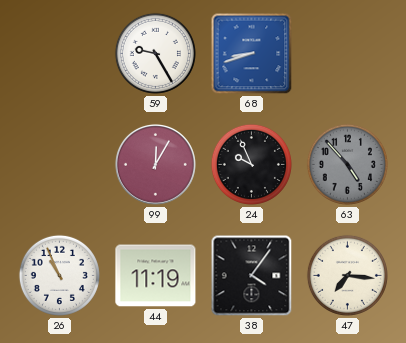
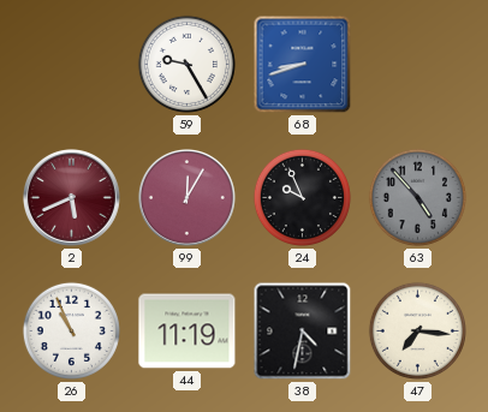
2: none -> 5:41
38: 4:06 -> 4:32
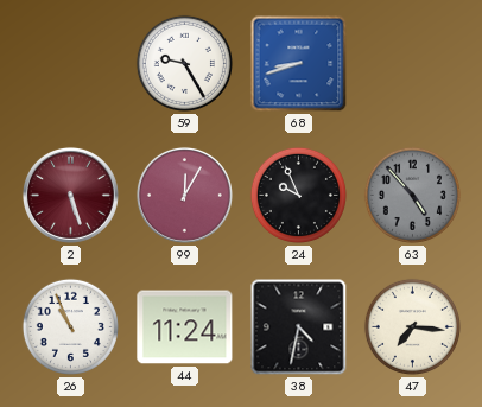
2: 5:41 -> 5:27
44: 11:19 -> 11:24
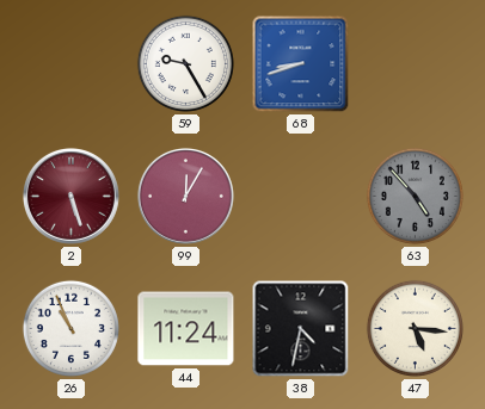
24: 9:56 -> none
47: 7:16 -> 5:16
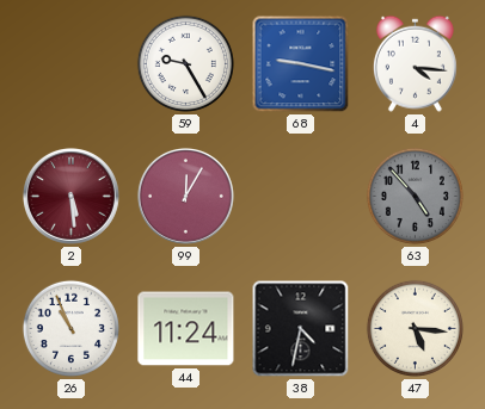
68: 8:42 -> 9:17
4: none -> 4:16
2: 5:27 -> 5:29
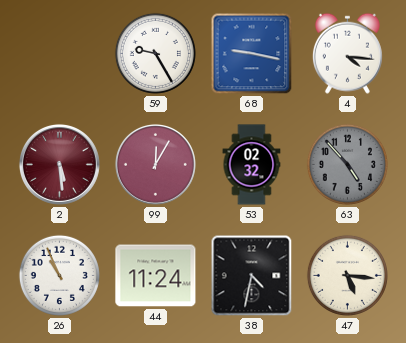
53: none -> 02:32
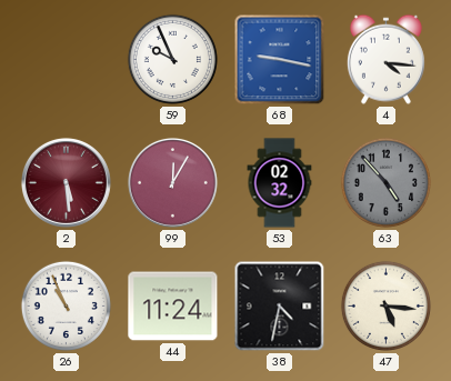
59: 9:25 -> 9:56
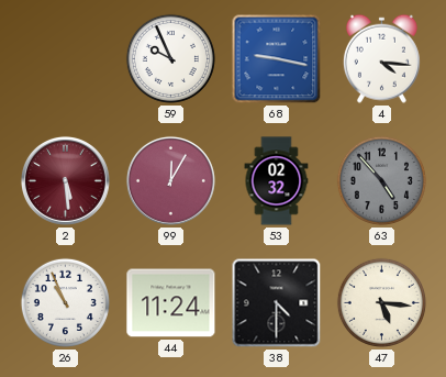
38: 4:32 -> 4:30
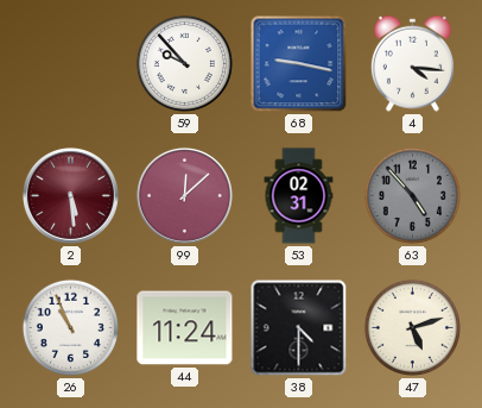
59: 9:56 -> 9:53
99: 12:05 -> 12:08
53: 02:32 -> 02:31
47: 5:16 -> 5:12
